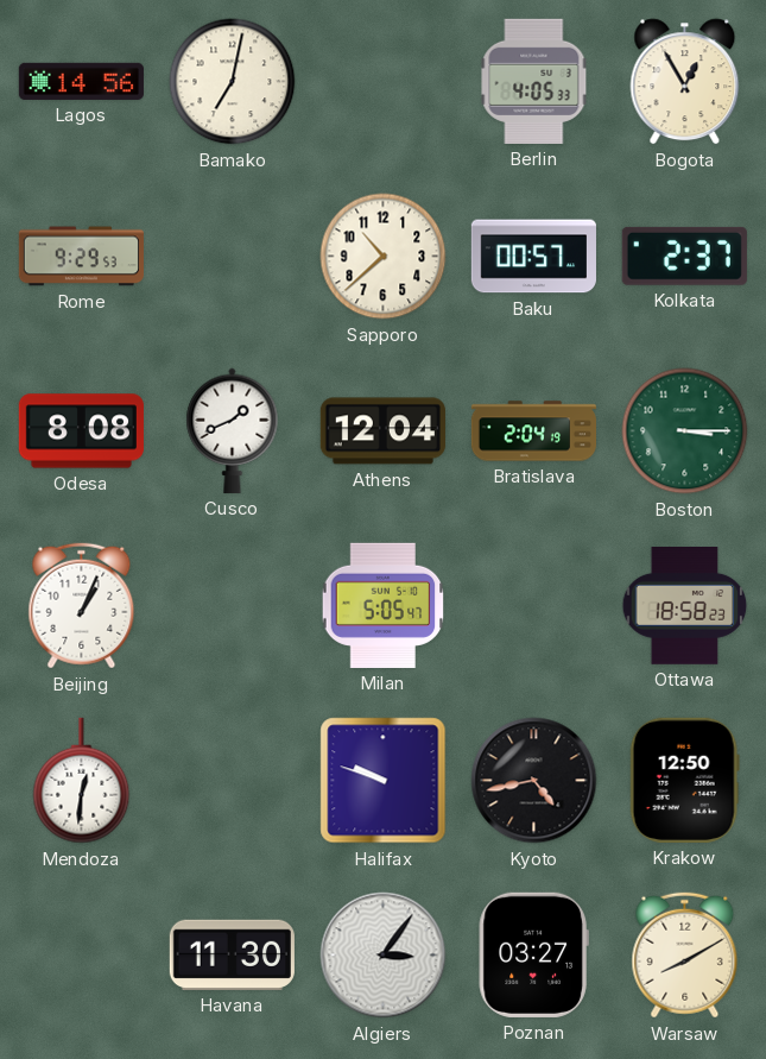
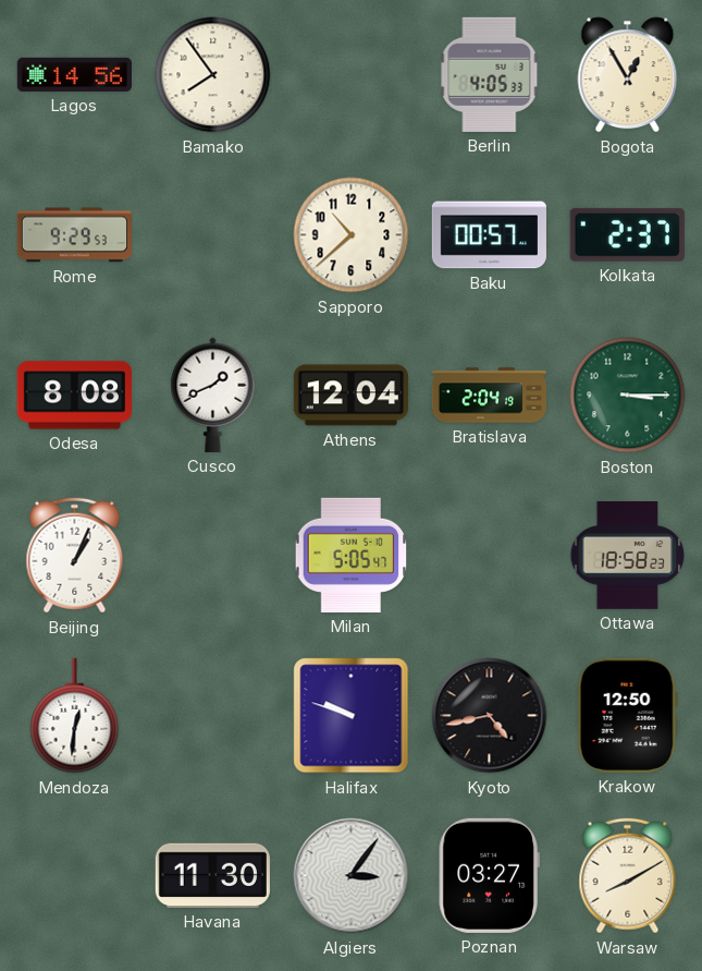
Bamako: 7:02 -> 7:54
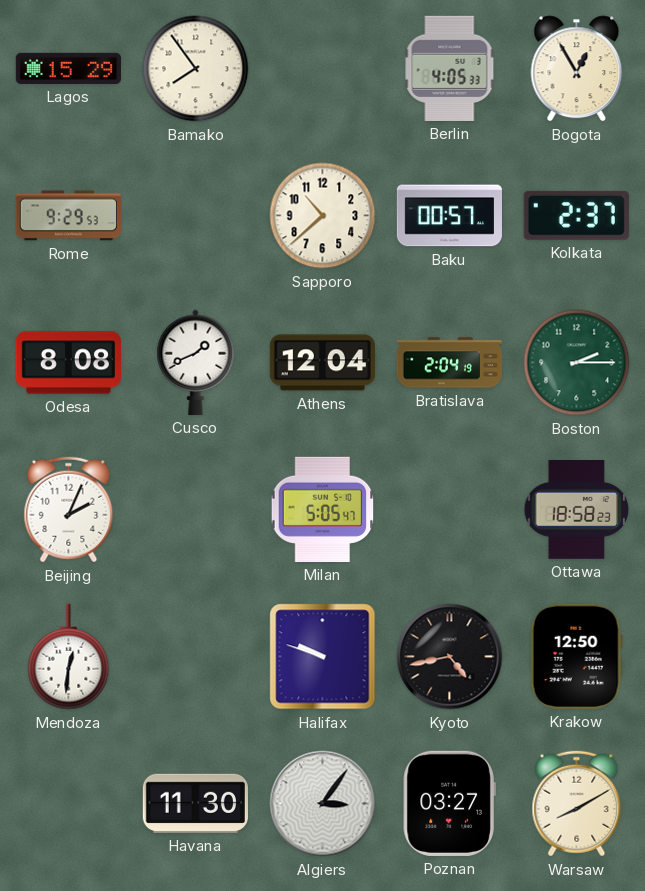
Lagos: 14:56 -> 15:29
Boston: 3:15 -> 2:15
Beijing: 1:04 -> 2:04
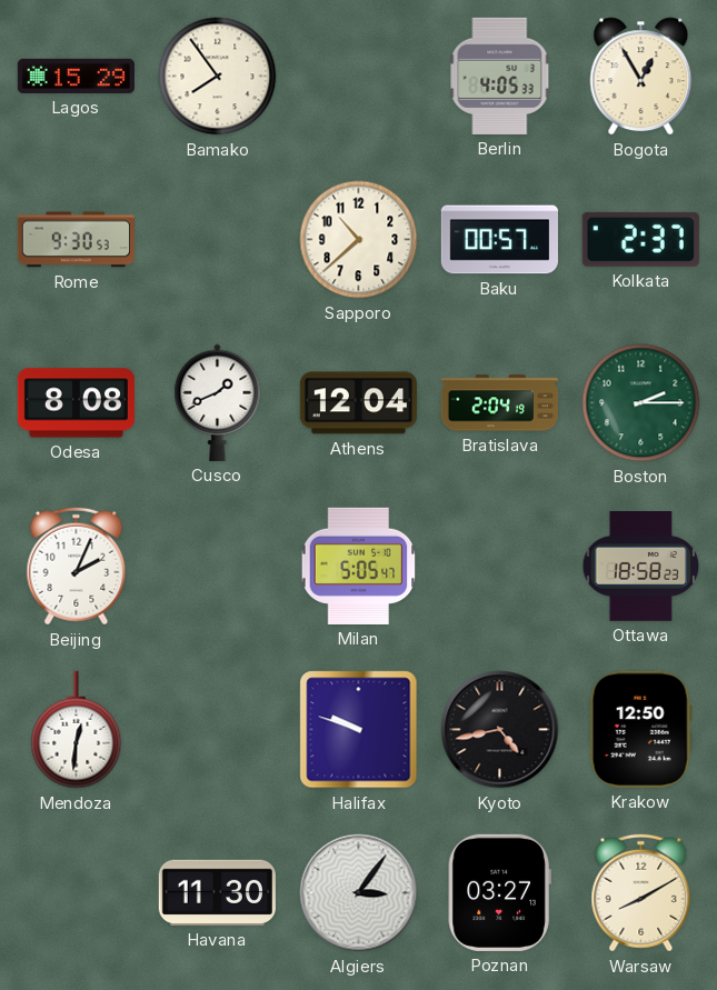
Rome: 9:29 -> 9:30
